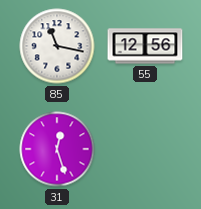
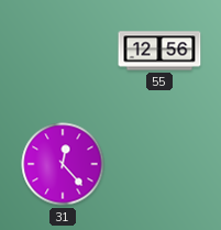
85: 11:17 -> none
31: 12:27 -> 12:23
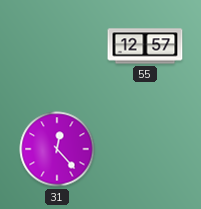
55: 12:56 -> 12:57
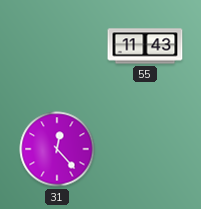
55: 12:57 -> 11:43
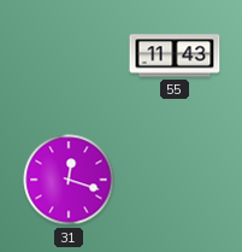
31: 12:23 -> 12:18
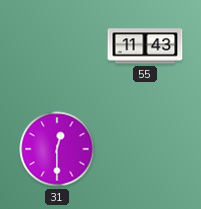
31: 12:18 -> 12:30
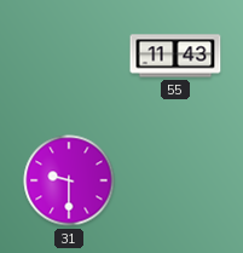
31: 12:30 -> 9:30
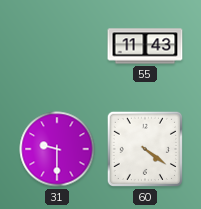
60: none -> 4:21
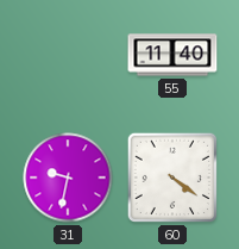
55: 11:43 -> 11:40
31: 9:30 -> 9:32
